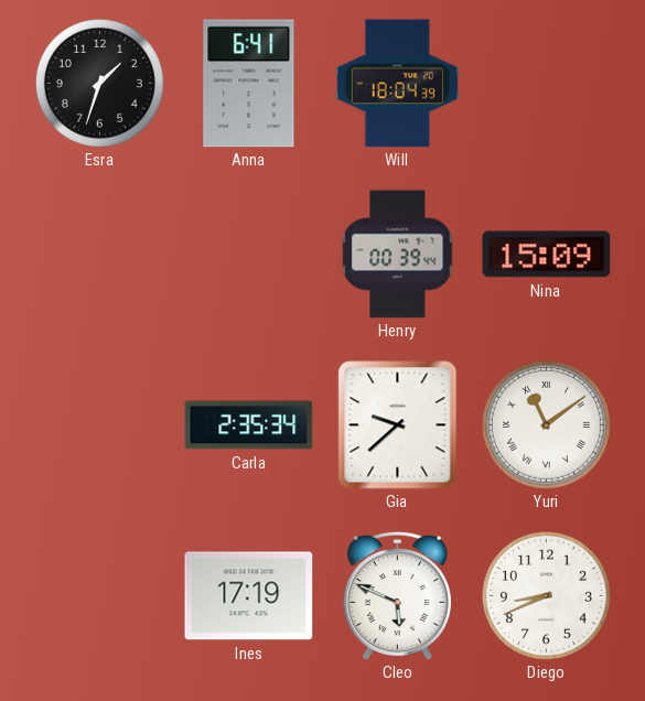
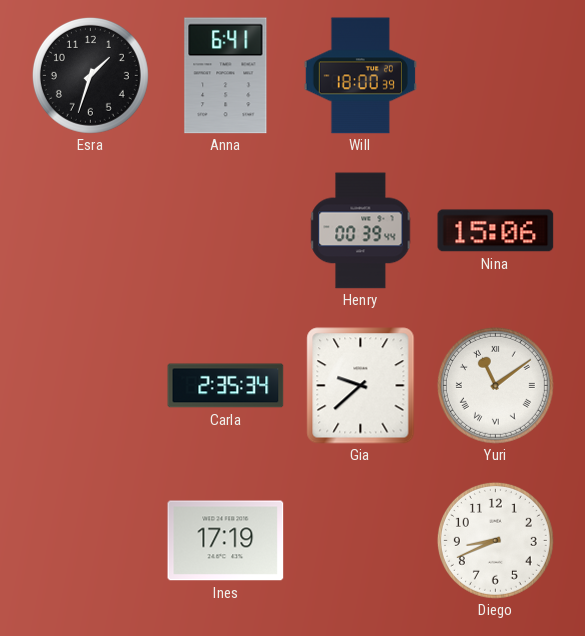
Will: 18:04 -> 18:00
Nina: 15:09 -> 15:06
Cleo: 5:49 -> none
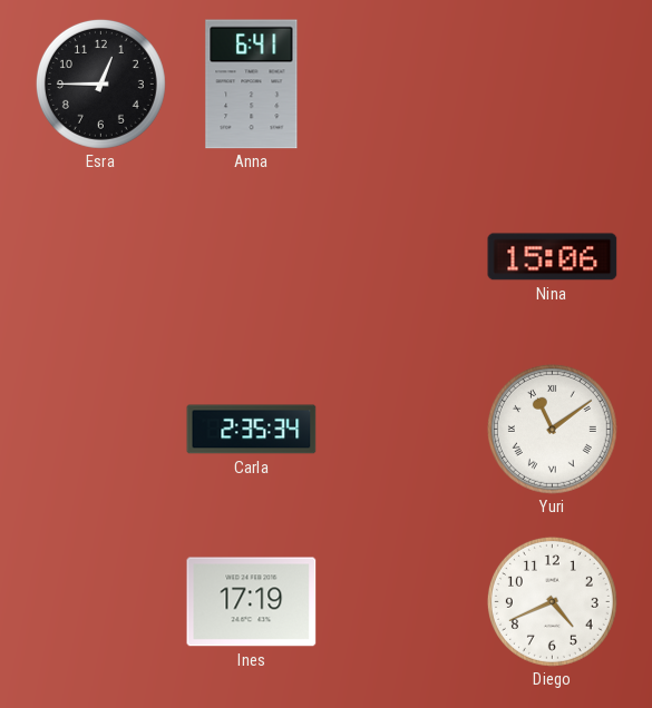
Esra: 1:33 -> 12:45
Will: 18:00 -> none
Henry: 00:39 -> none
Gia: 9:38 -> none
Diego: 8:41 -> 4:41
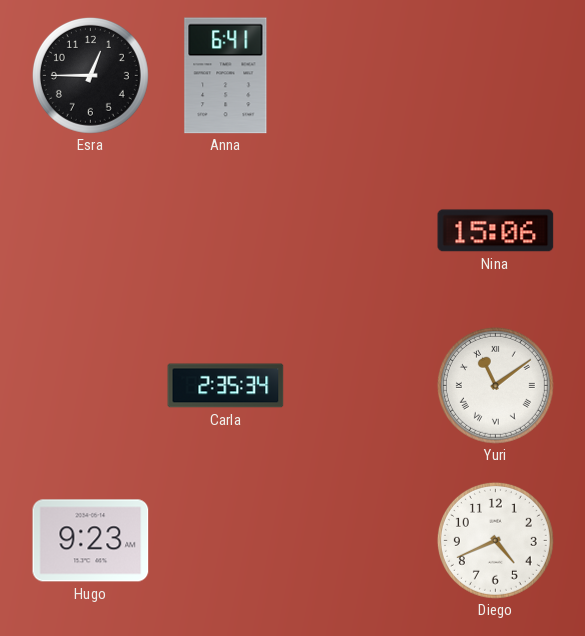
Hugo: none -> 9:23
Ines: 17:19 -> none
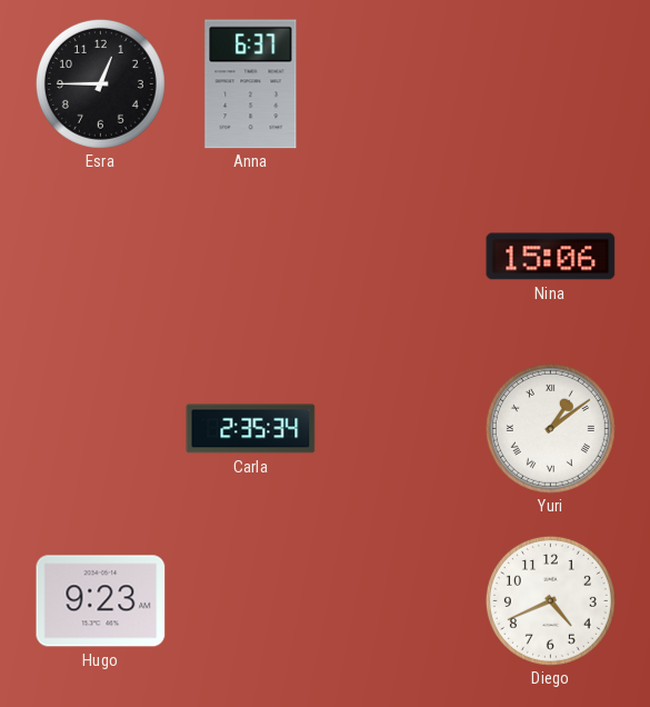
Anna: 6:41 -> 6:37
Yuri: 11:09 -> 1:09
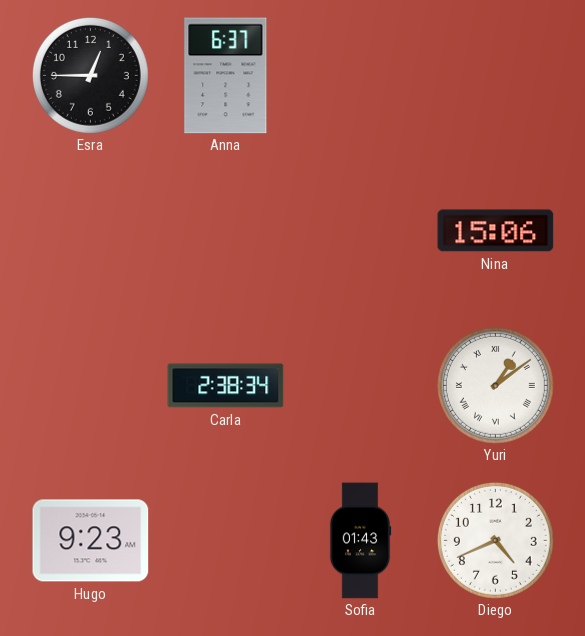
Carla: 2:35 -> 2:38
Sofia: none -> 01:43
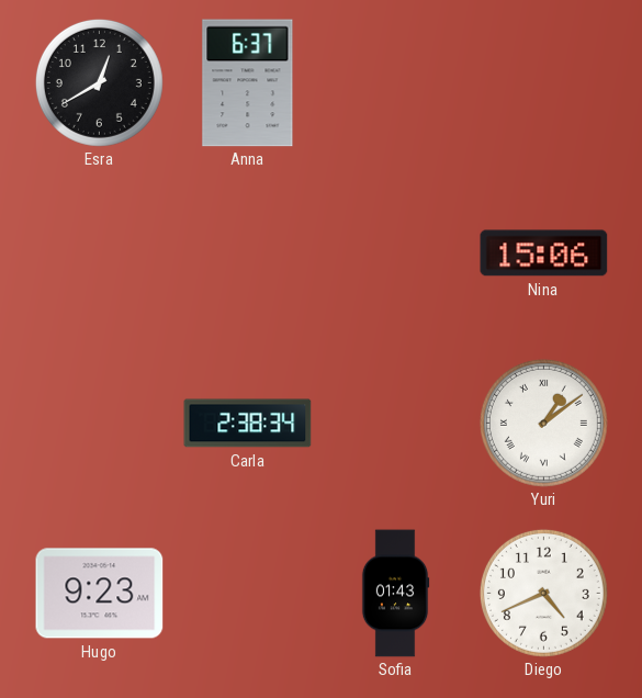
Esra: 12:45 -> 12:40
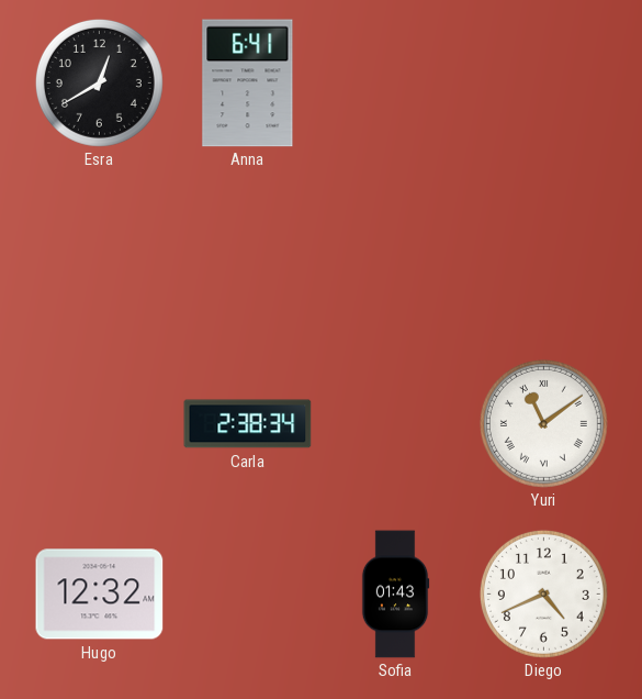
Anna: 6:37 -> 6:41
Nina: 15:06 -> none
Yuri: 1:09 -> 11:09
Hugo: 9:23 -> 12:32
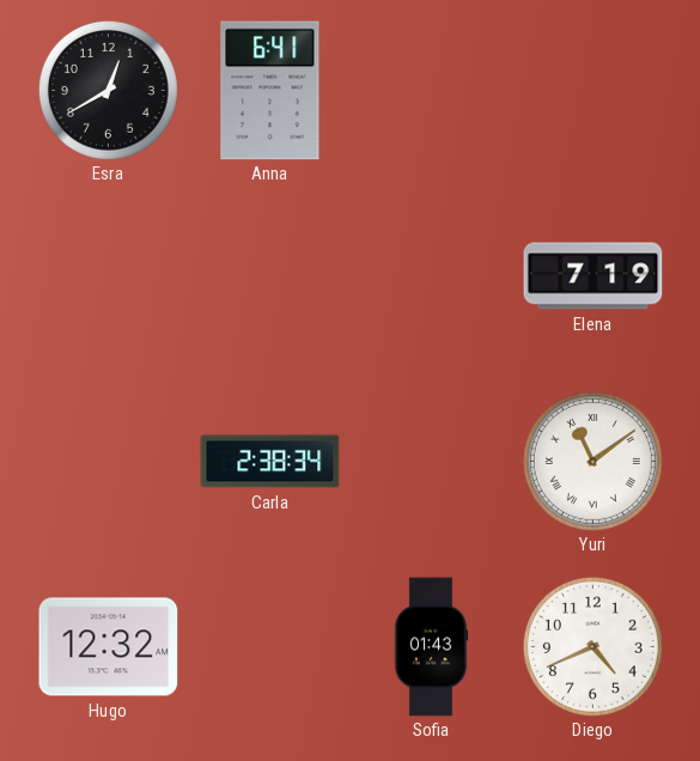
Elena: none -> 7:19
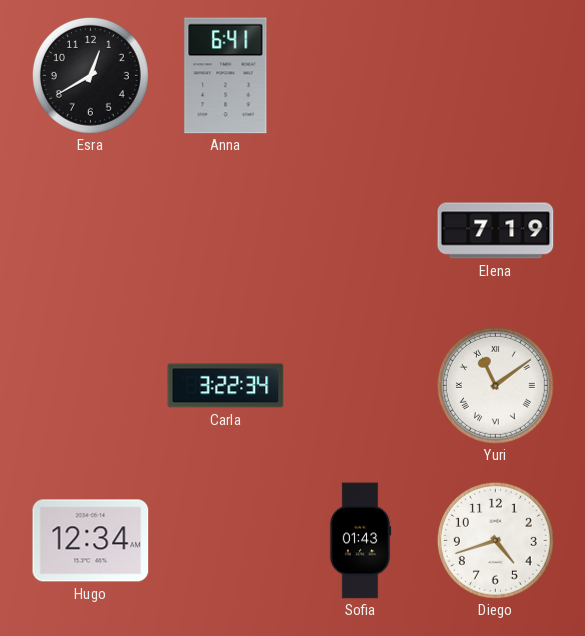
Carla: 2:38 -> 3:22
Hugo: 12:32 -> 12:34
Diego: 4:41 -> 4:42
